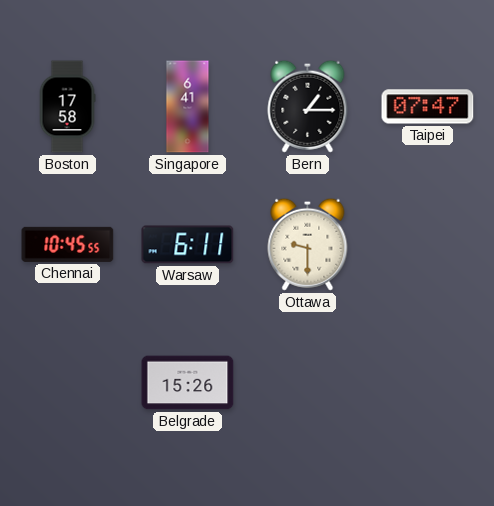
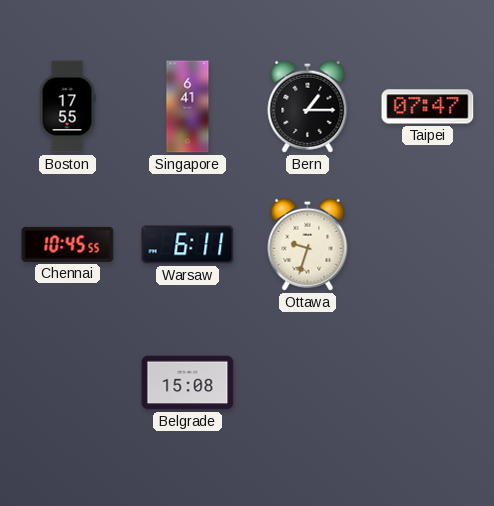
Boston: 17:58 -> 17:55
Ottawa: 9:30 -> 9:33
Belgrade: 15:26 -> 15:08
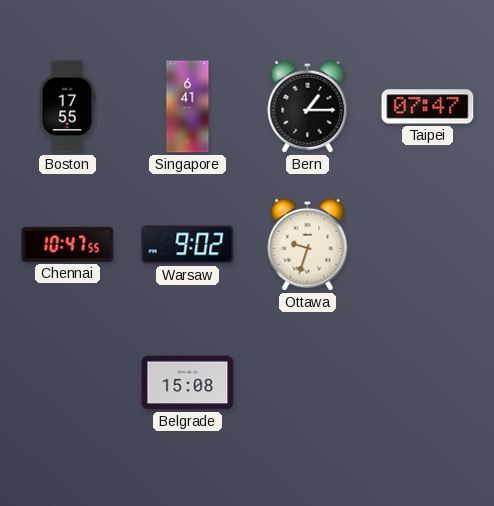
Chennai: 10:45 -> 10:47
Warsaw: 6:11 -> 9:02
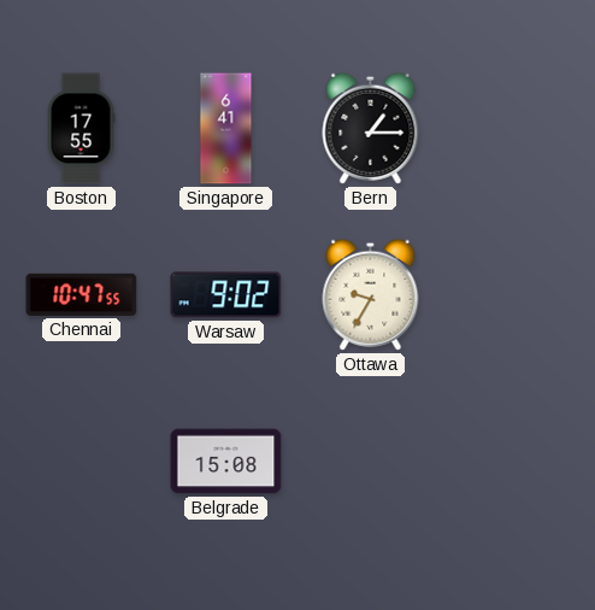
Taipei: 07:47 -> none
Ottawa: 9:33 -> 9:35
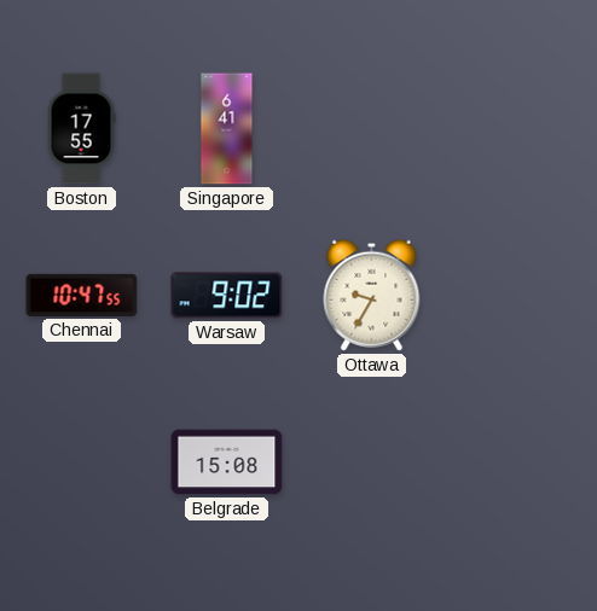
Bern: 1:15 -> none
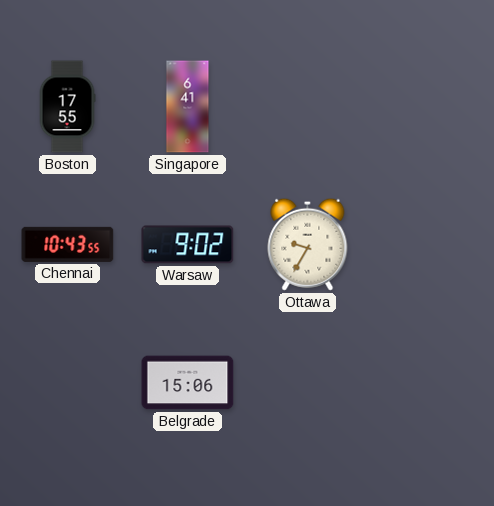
Chennai: 10:47 -> 10:43
Belgrade: 15:08 -> 15:06
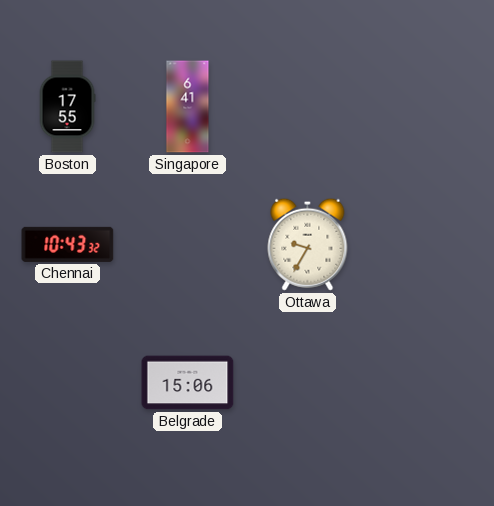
Chennai: 10:43:55 -> 10:43:32
Warsaw: 9:02 -> none
